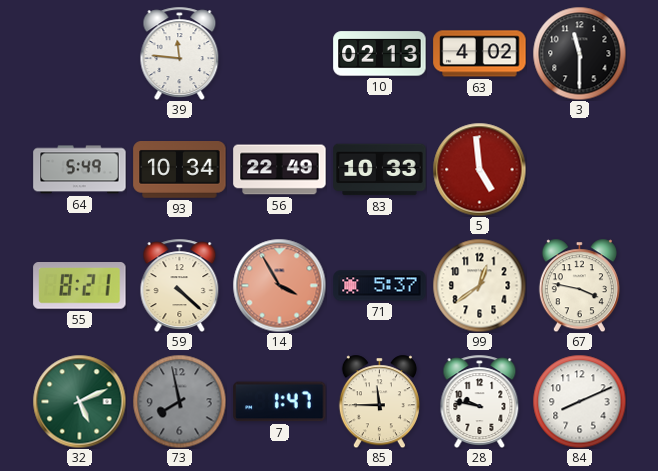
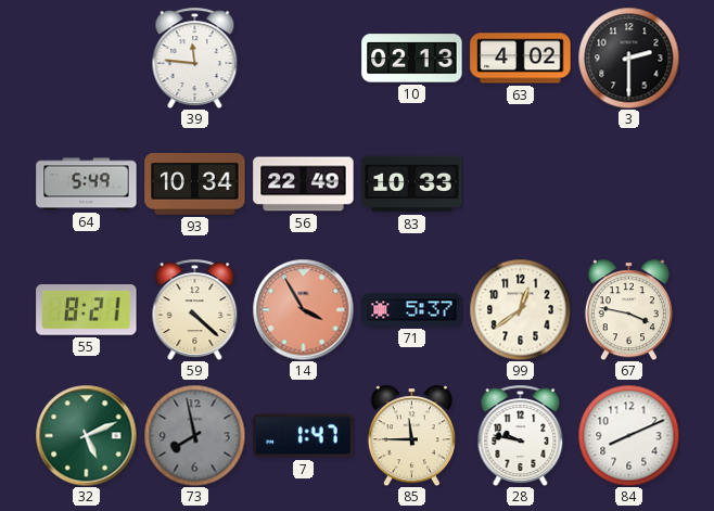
3: 11:30 -> 2:30
5: 4:59 -> none
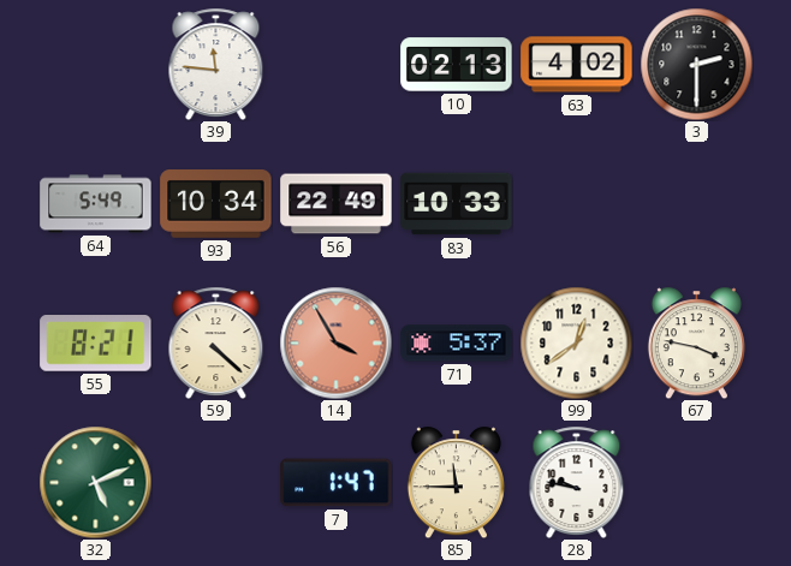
73: 7:58 -> none
84: 8:11 -> none
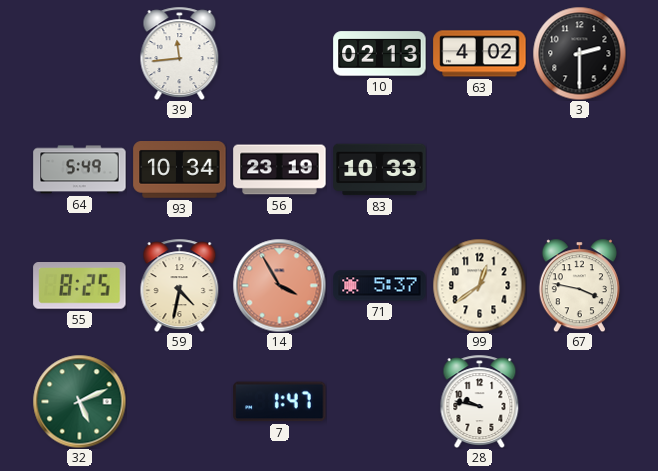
39: 11:46 -> 11:44
56: 22:49 -> 23:19
55: 8:21 -> 8:25
59: 4:22 -> 4:32
85: 11:45 -> none
